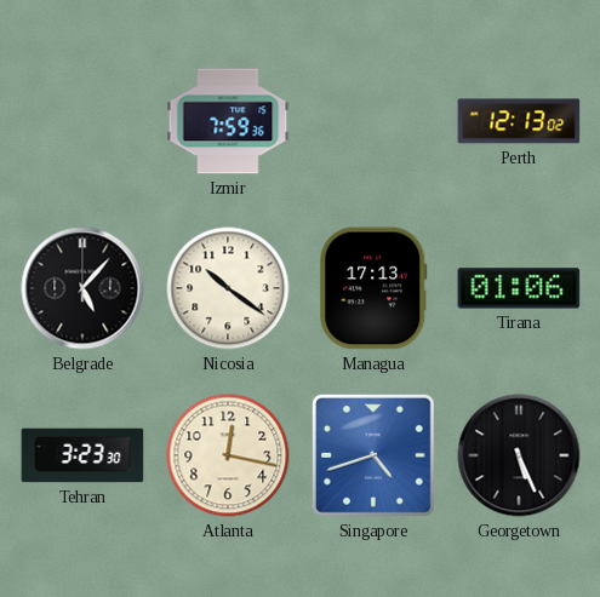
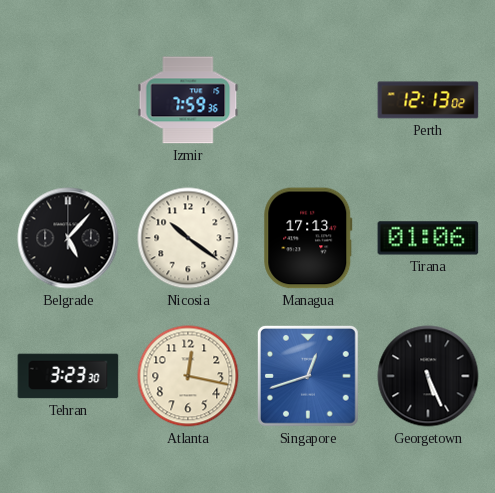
Singapore: 4:42 -> 12:42
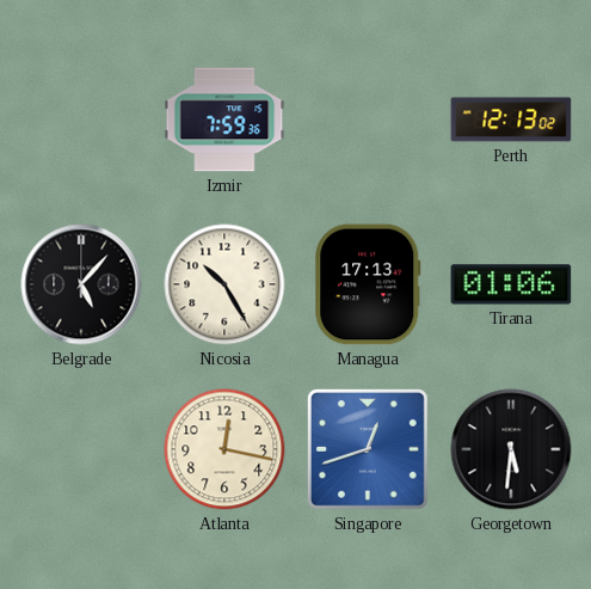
Nicosia: 10:21 -> 10:25
Tehran: 3:23 -> none
Georgetown: 5:26 -> 5:31
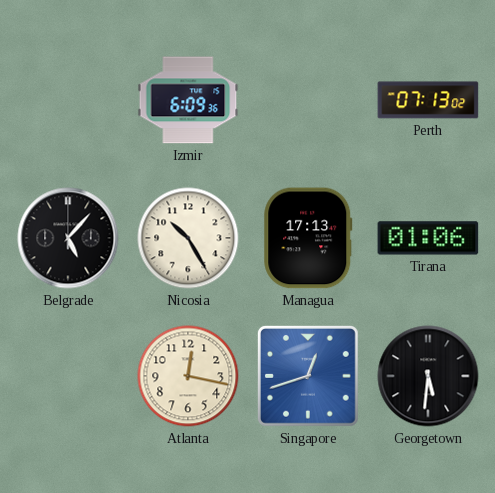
Izmir: 7:59 -> 6:09
Perth: 12:13 -> 07:13
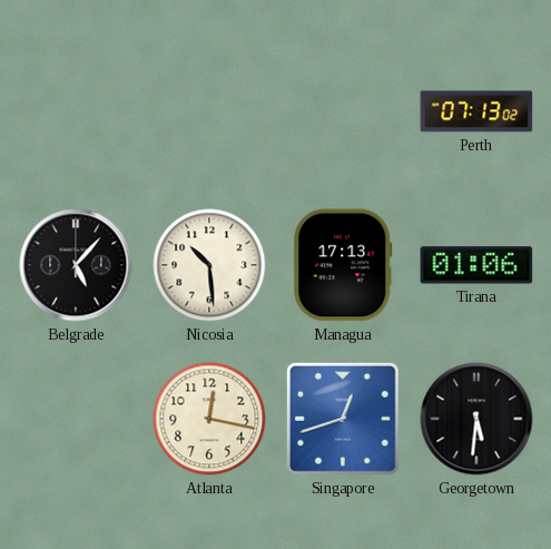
Izmir: 6:09 -> none
Nicosia: 10:25 -> 10:29
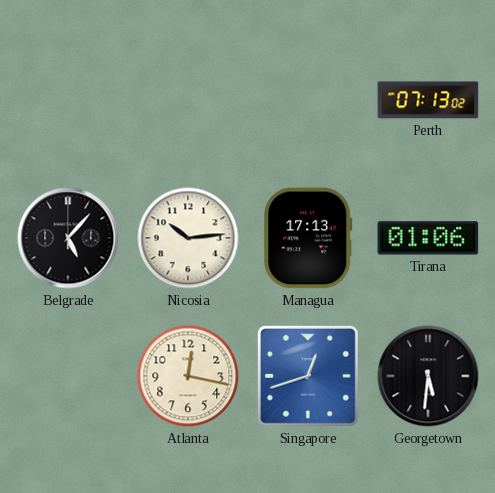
Nicosia: 10:29 -> 10:14
